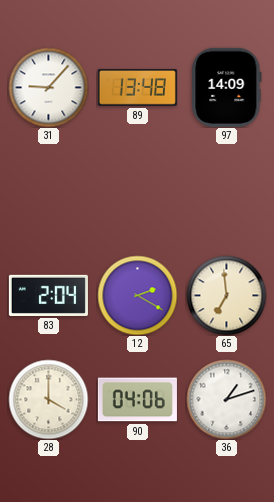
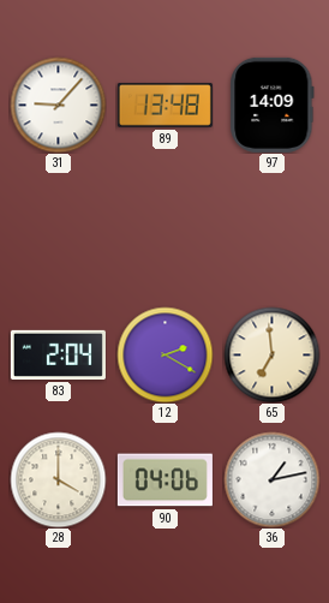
36: 1:12 -> 1:13
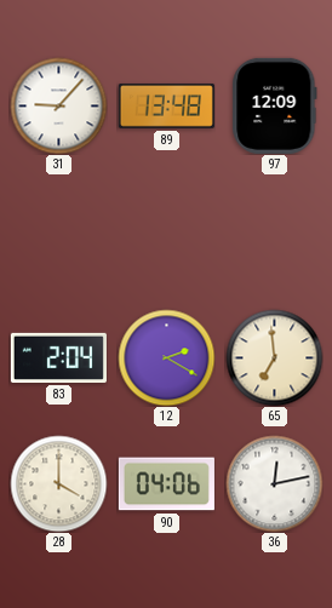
97: 14:09 -> 12:09
36: 1:13 -> 12:13
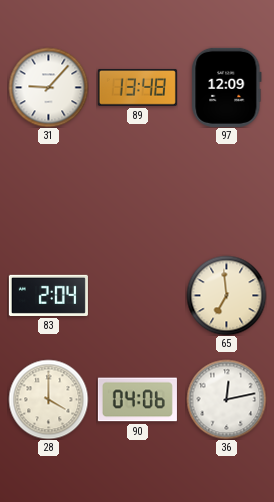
12: 2:20 -> none
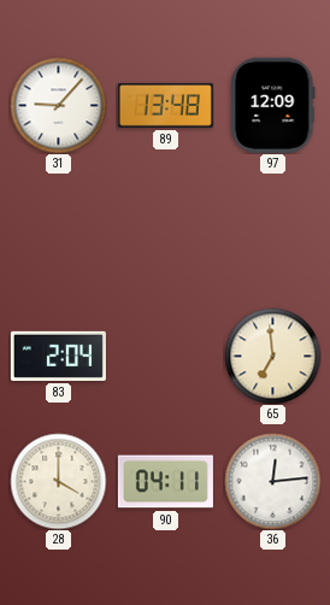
90: 04:06 -> 04:11
36: 12:13 -> 12:14
